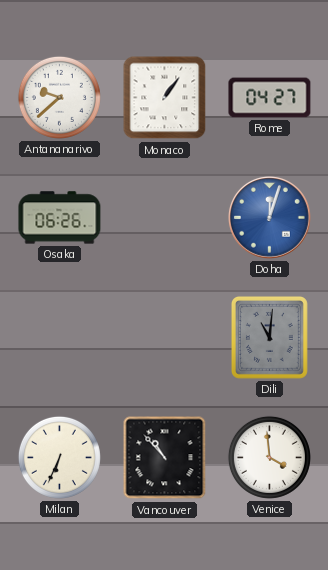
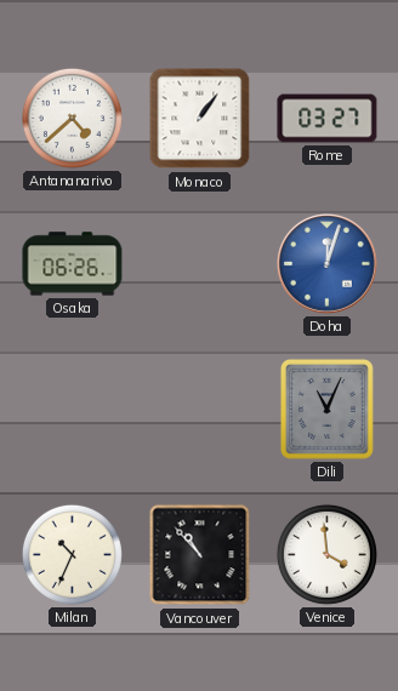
Antananarivo: 9:38 -> 4:38
Rome: 04:27 -> 03:27
Dili: 11:01 -> 11:04
Milan: 6:34 -> 10:34
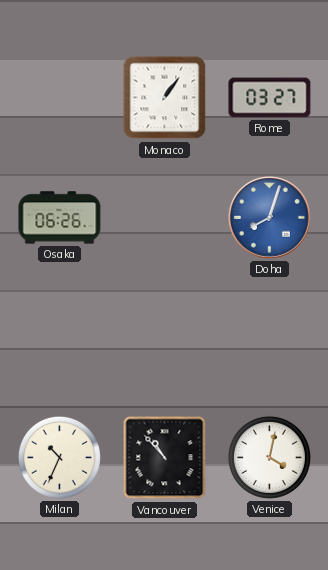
Antananarivo: 4:38 -> none
Doha: 12:03 -> 8:03
Dili: 11:04 -> none
Venice: 3:59 -> 4:02
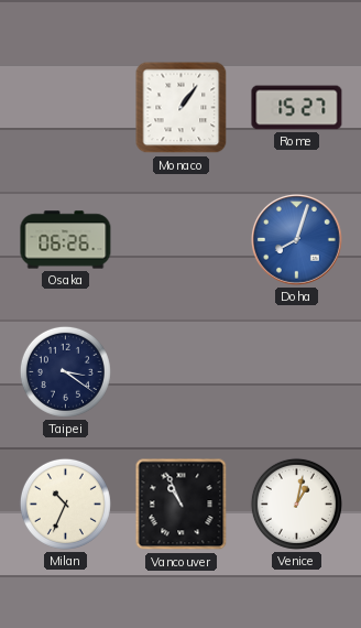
Rome: 03:27 -> 15:27
Taipei: none -> 3:21
Vancouver: 10:53 -> 10:56
Venice: 4:02 -> 1:02
